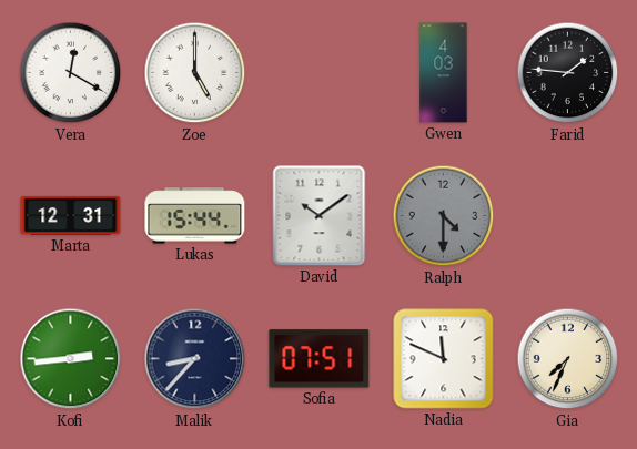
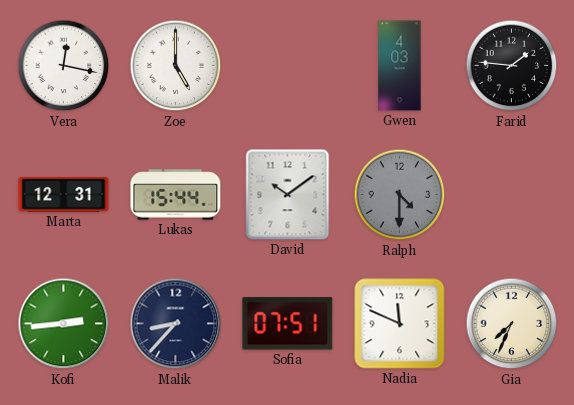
Vera: 12:20 -> 12:17
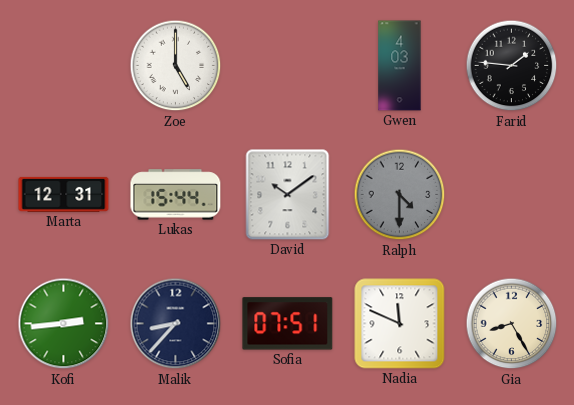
Vera: 12:17 -> none
Gia: 7:34 -> 8:25
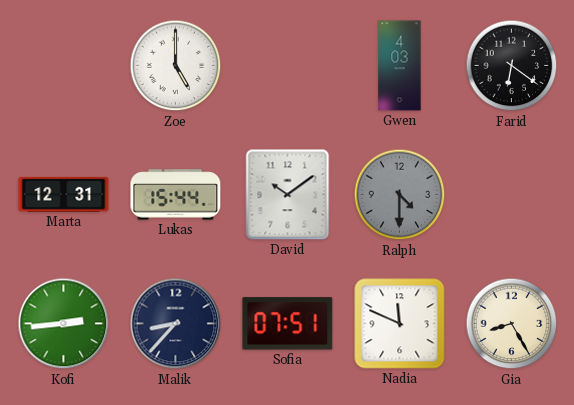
Farid: 1:46 -> 6:21
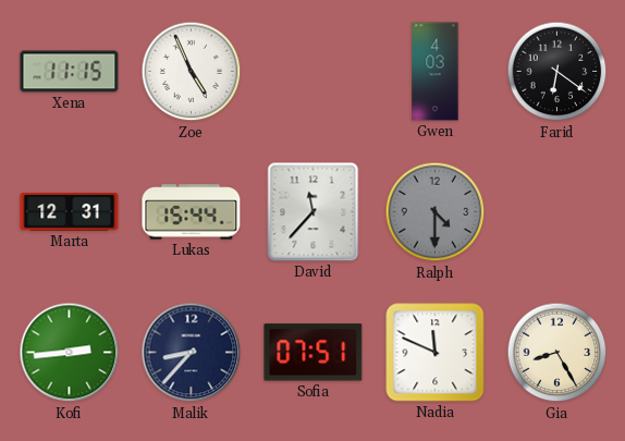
Xena: none -> 11:15
Zoe: 5:00 -> 4:56
David: 10:09 -> 11:37
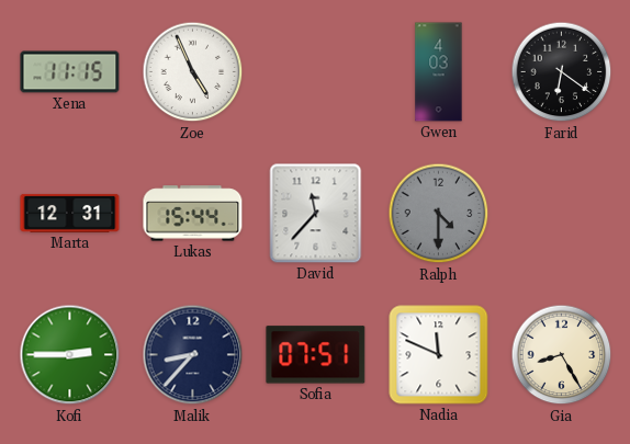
Kofi: 2:44 -> 2:45
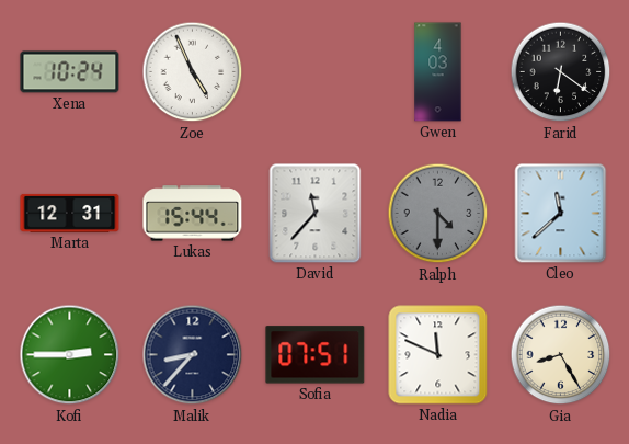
Xena: 11:15 -> 10:24
Cleo: none -> 11:38
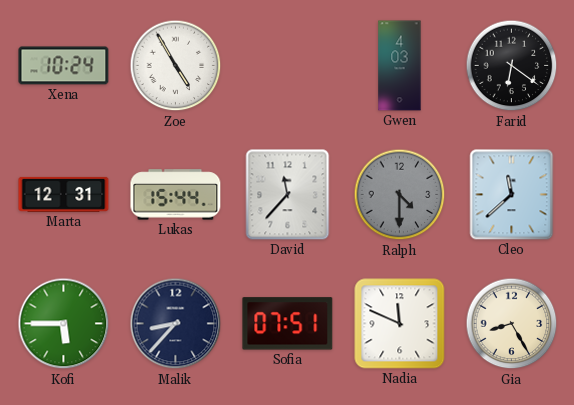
Zoe: 4:56 -> 4:55
Kofi: 2:45 -> 5:45
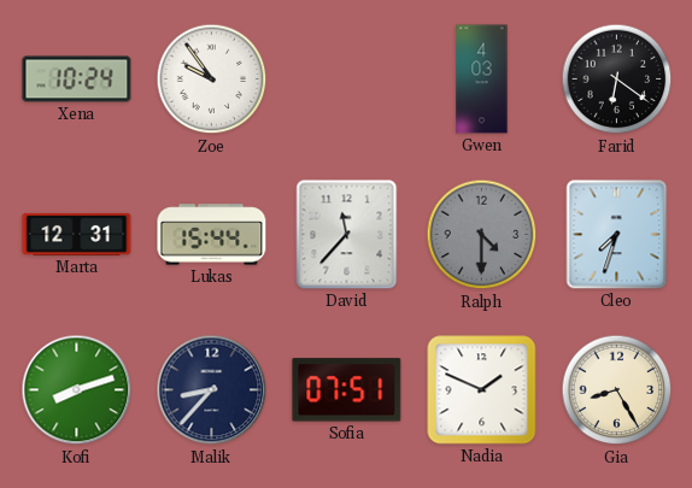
Zoe: 4:55 -> 9:54
Cleo: 11:38 -> 7:33
Kofi: 5:45 -> 8:12
Nadia: 11:49 -> 1:49
